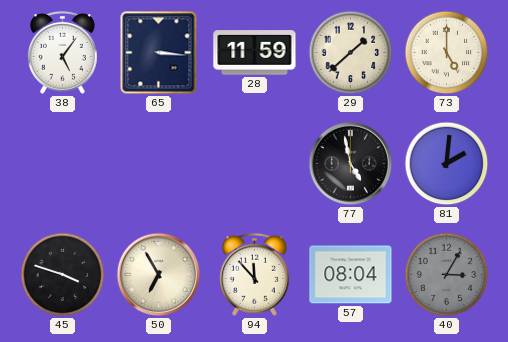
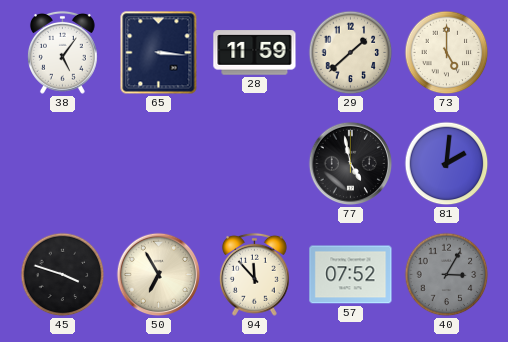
57: 08:04 -> 07:52
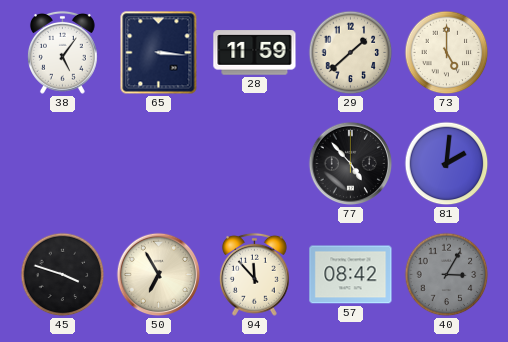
77: 4:58 -> 4:53
57: 07:52 -> 08:42
